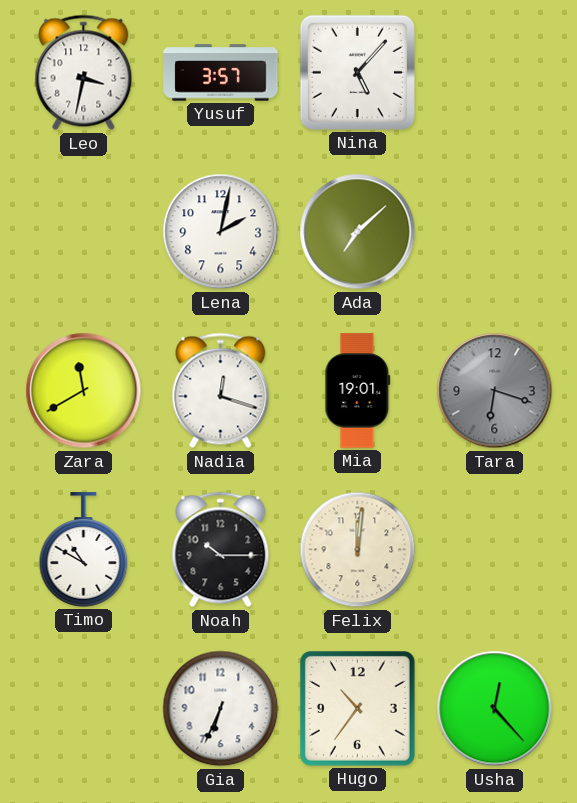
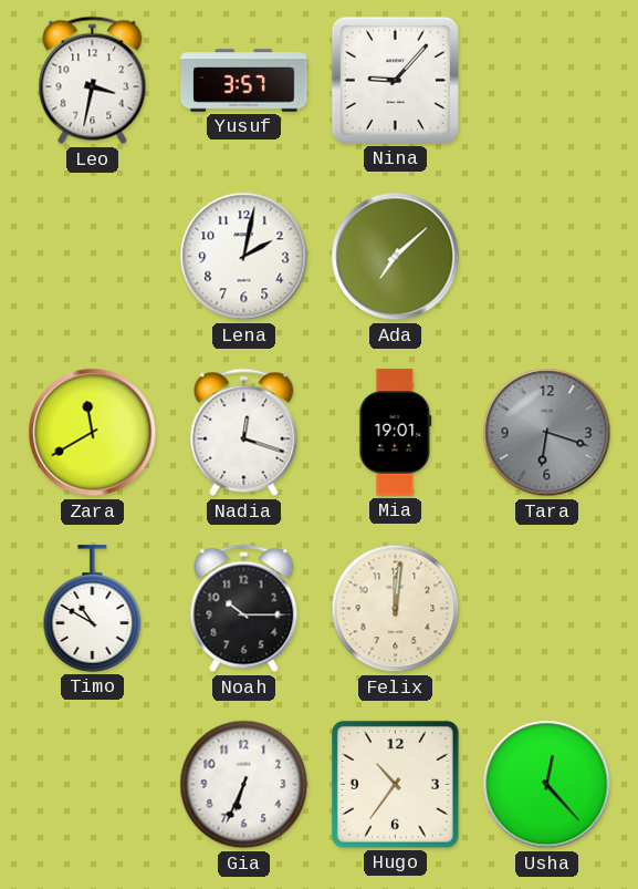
Nina: 5:07 -> 9:07
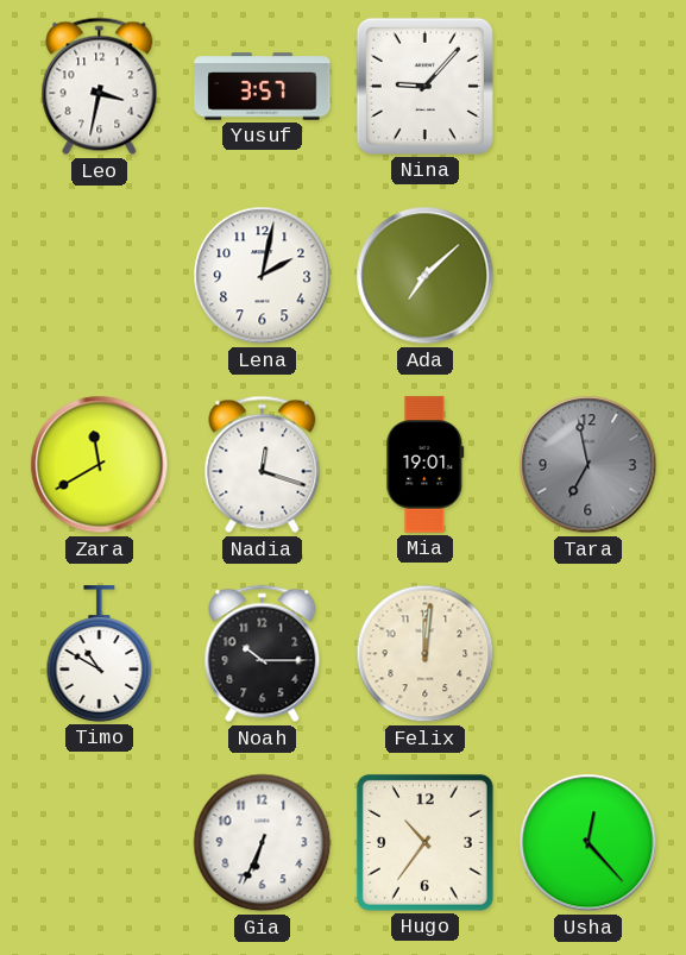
Tara: 6:18 -> 6:58
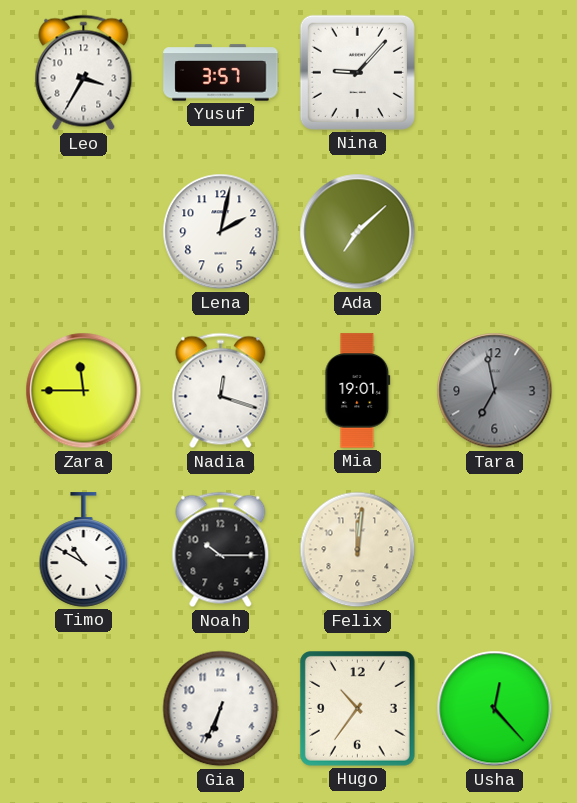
Leo: 3:32 -> 3:35
Zara: 11:40 -> 11:45
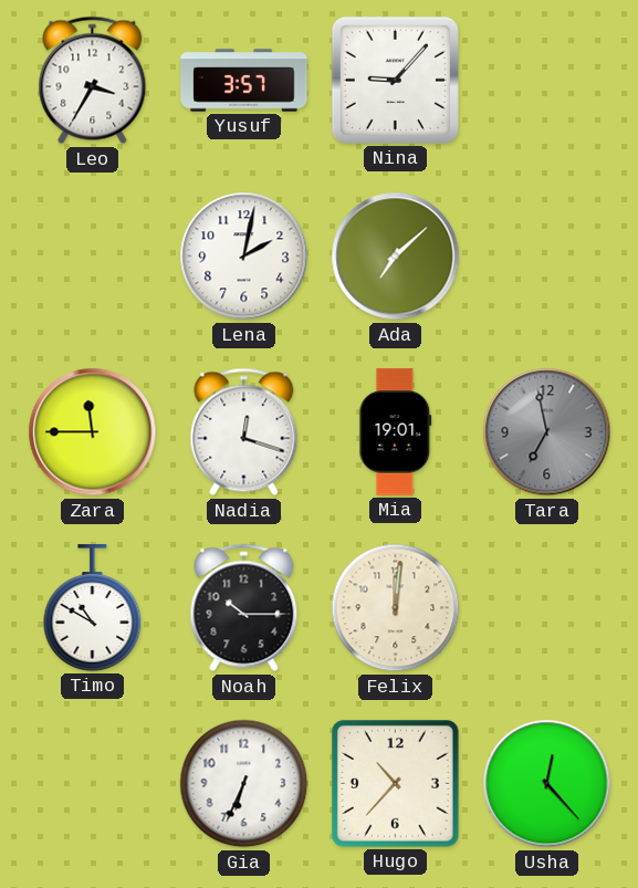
Hugo: 10:36 -> 10:37
